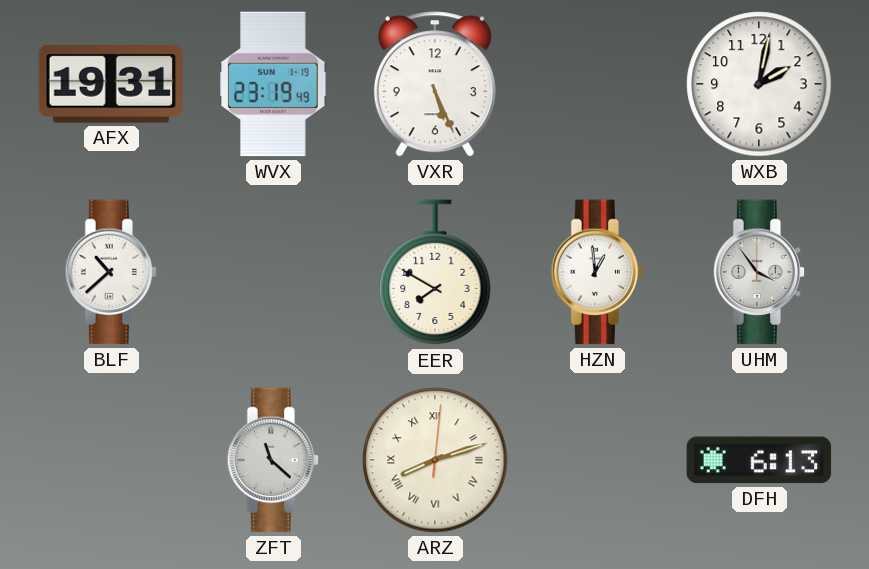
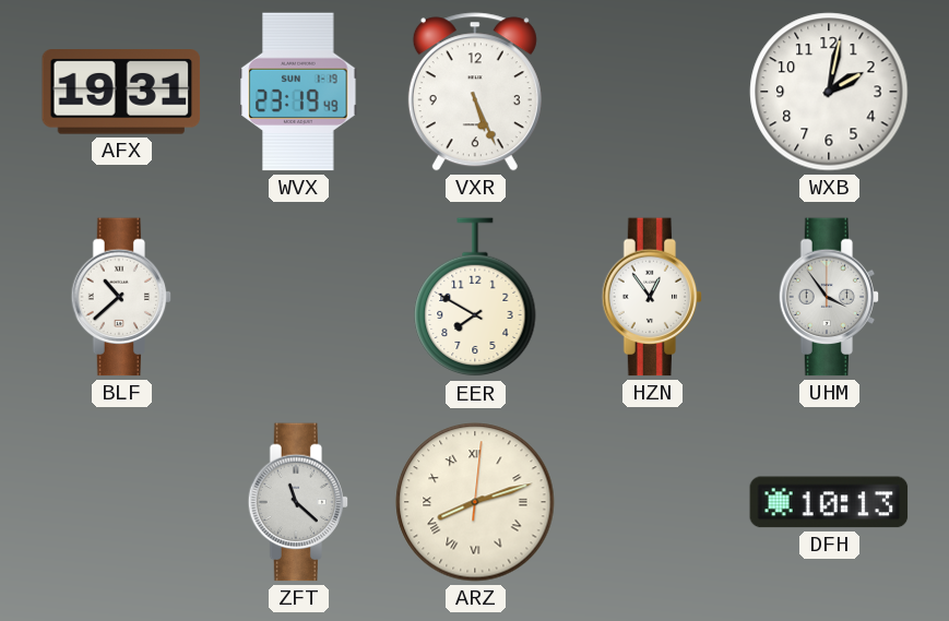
HZN: 12:59 -> 12:54
DFH: 6:13 -> 10:13
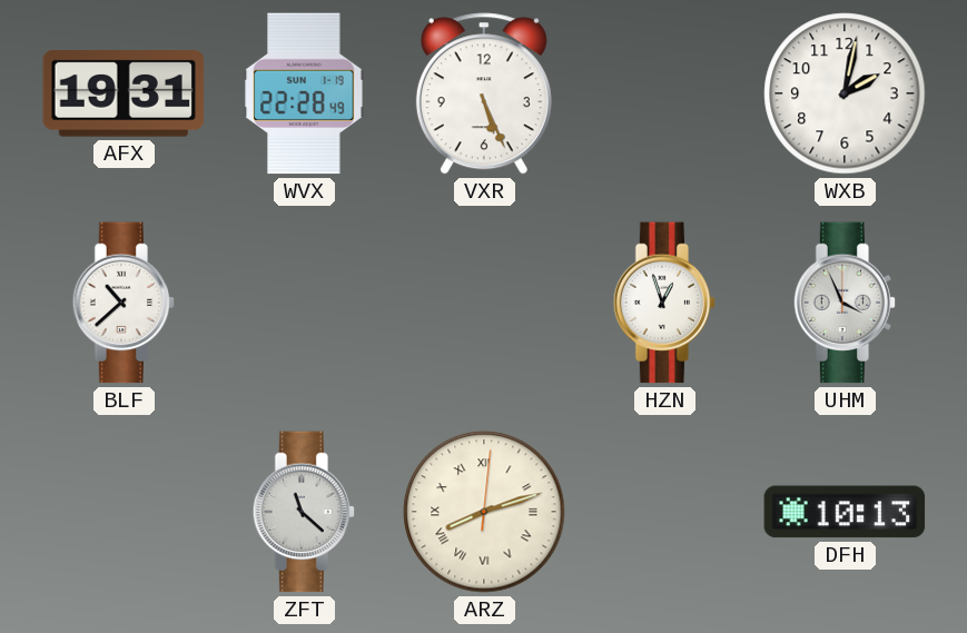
WVX: 23:19 -> 22:28
EER: 7:50 -> none
HZN: 12:54 -> 12:57
UHM: 3:54 -> 3:56
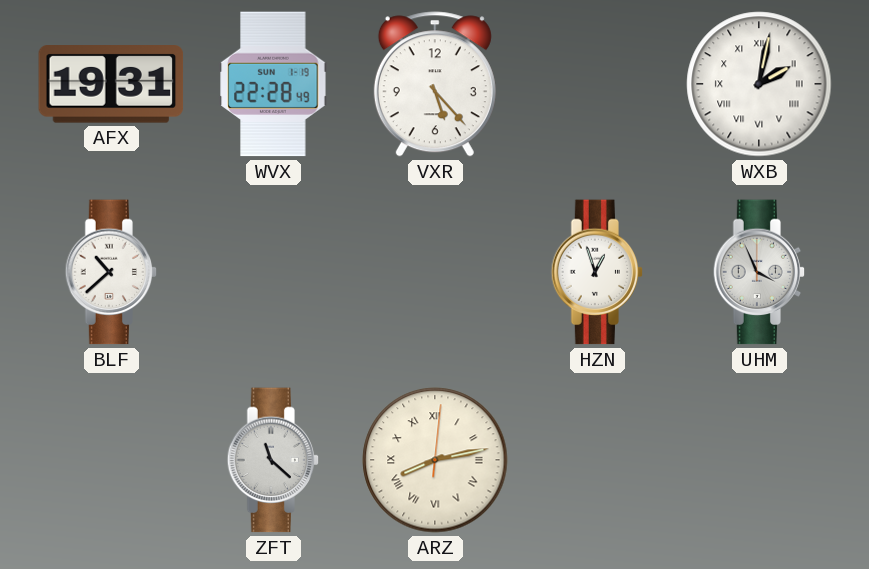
VXR: 5:26 -> 5:23
WXB numerals: Arabic -> Roman
ARZ: 8:12 -> 8:13
DFH: 10:13 -> none
